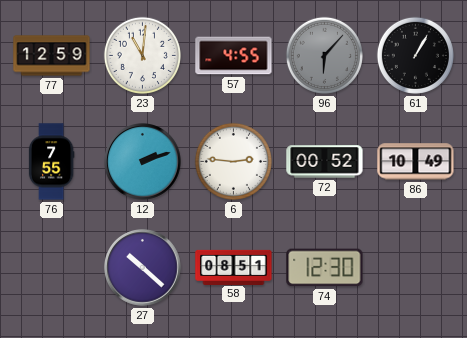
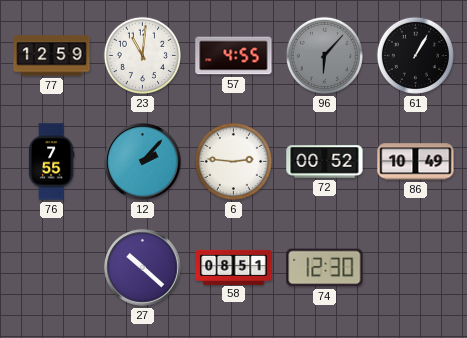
12: 2:12 -> 2:07
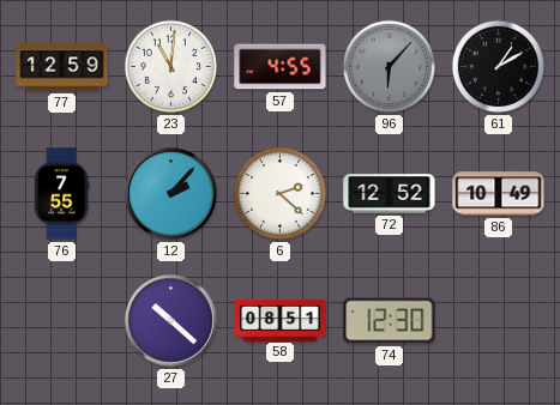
61: 1:05 -> 1:10
6: 2:46 -> 2:22
72: 00:52 -> 12:52
